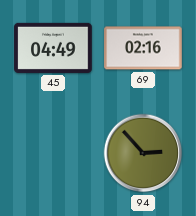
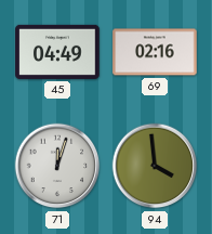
71: none -> 12:03
94: 2:53 -> 3:59
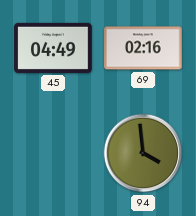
71: 12:03 -> none
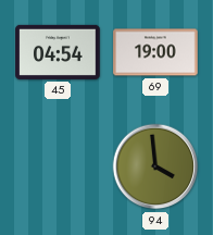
45: 04:49 -> 04:54
69: 02:16 -> 19:00
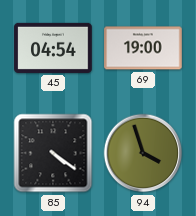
85: none -> 4:21
94: 3:59 -> 3:57
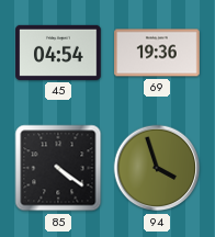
69: 19:00 -> 19:36
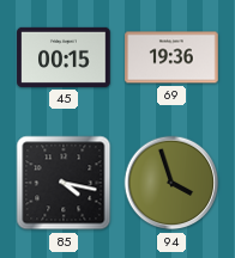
45: 04:54 -> 00:15
85: 4:21 -> 4:17
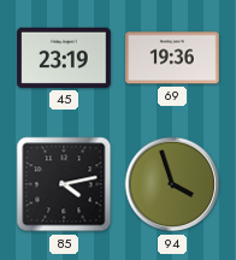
45: 00:15 -> 23:19
85: 4:17 -> 4:13
